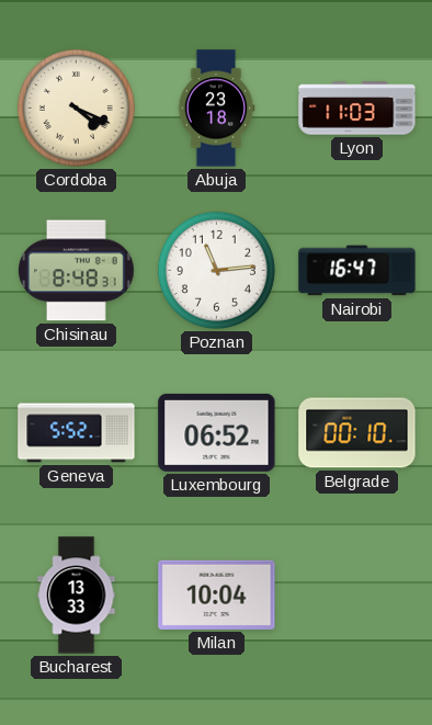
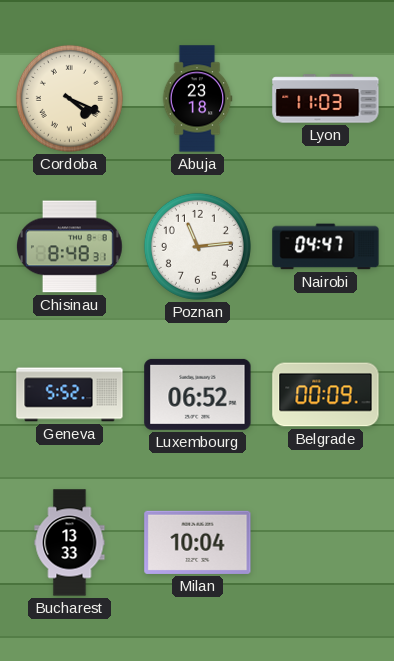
Nairobi: 16:47 -> 04:47
Belgrade: 00:10 -> 00:09
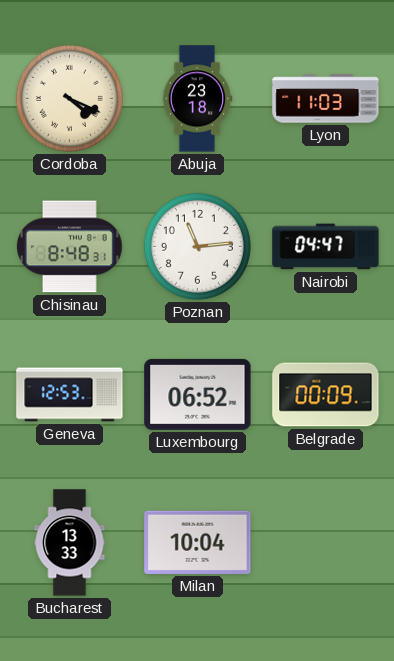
Geneva: 5:52 -> 12:53
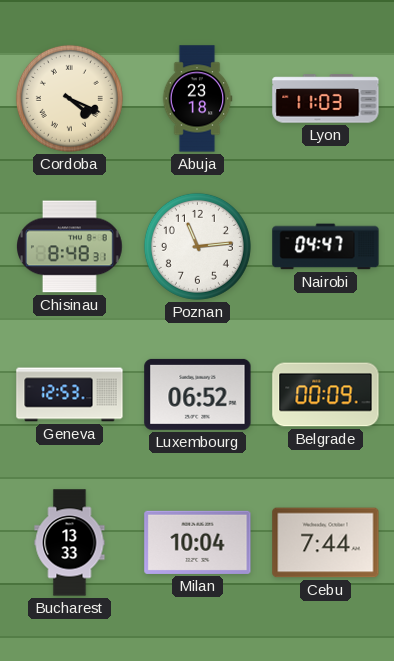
Cebu: none -> 7:44
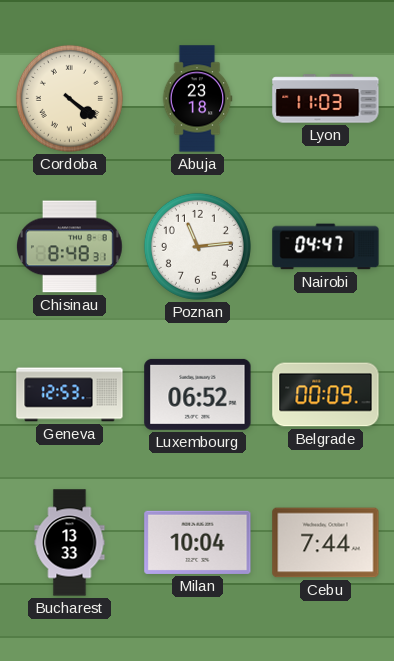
Cordoba: 4:19 -> 4:21
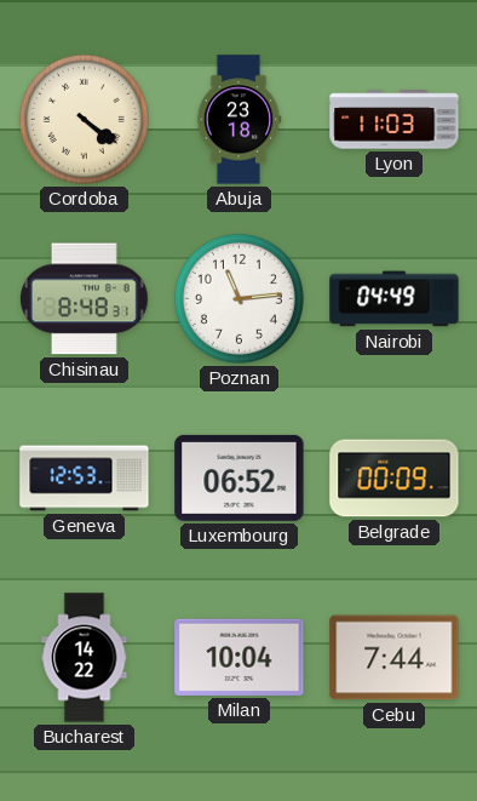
Nairobi: 04:47 -> 04:49
Bucharest: 13:33 -> 14:22
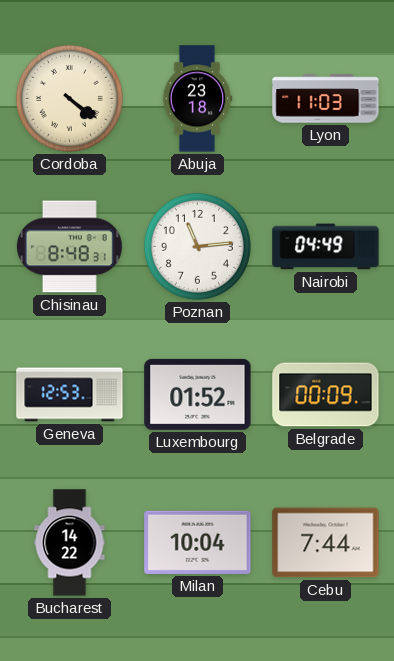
Luxembourg: 06:52 -> 01:52
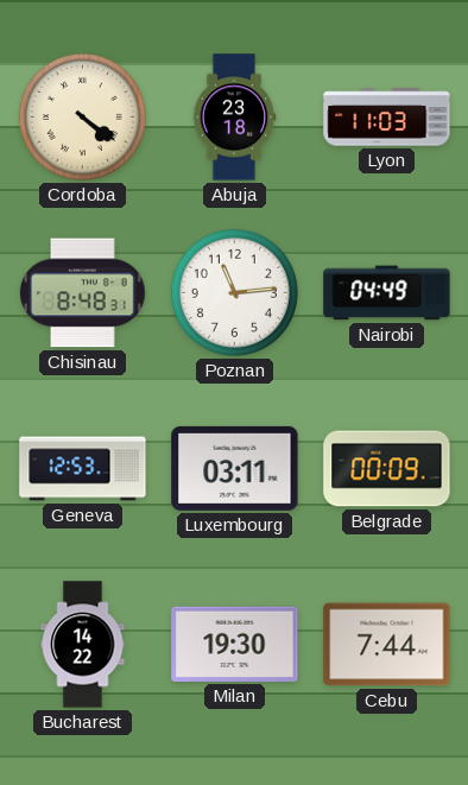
Luxembourg: 01:52 -> 03:11
Milan: 10:04 -> 19:30
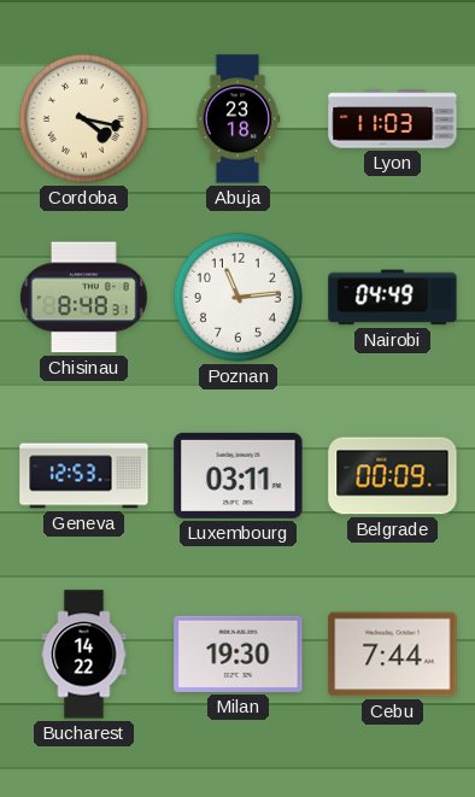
Cordoba: 4:21 -> 4:17
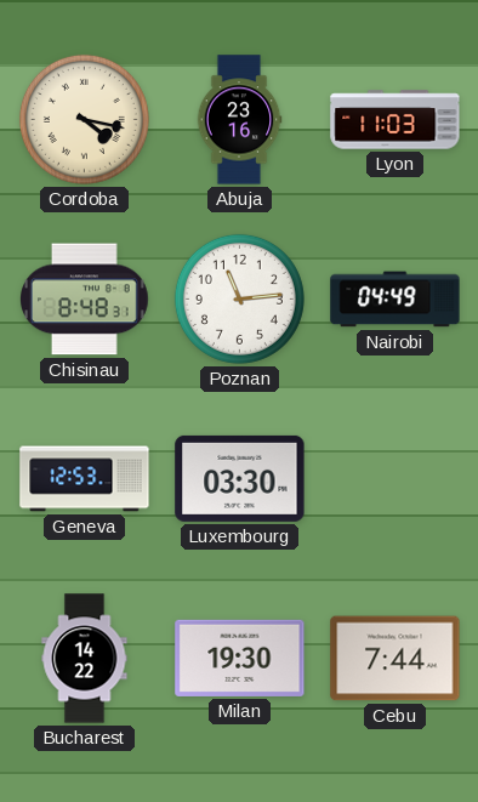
Abuja: 23:18 -> 23:16
Luxembourg: 03:11 -> 03:30
Belgrade: 00:09 -> none
